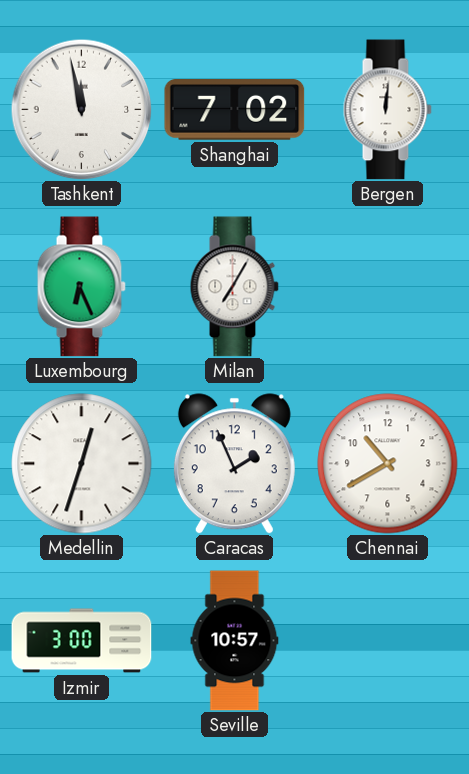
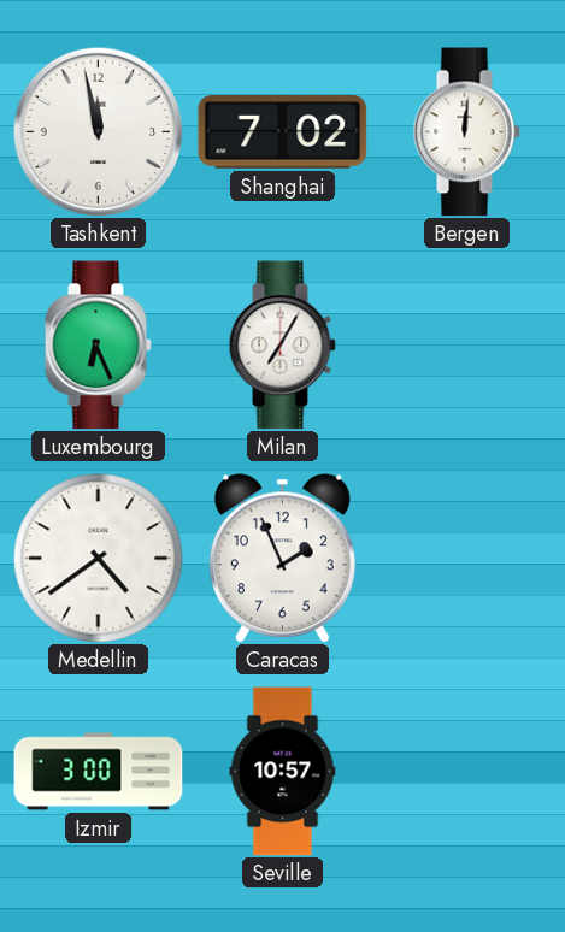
Medellin: 12:33 -> 4:39
Chennai: 10:40 -> none
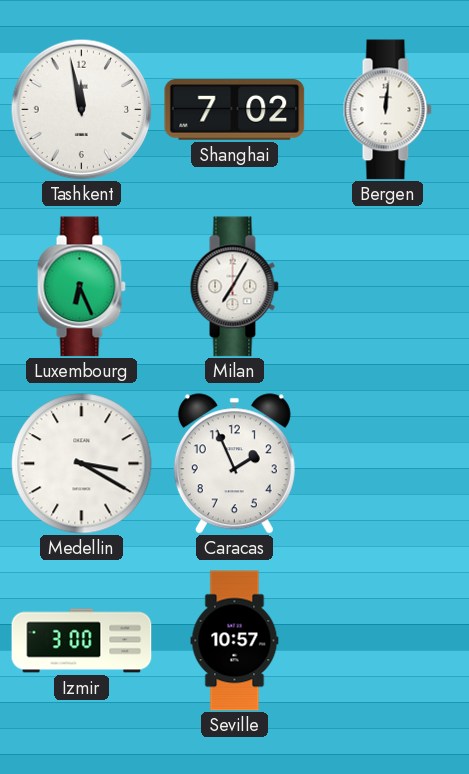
Medellin: 4:39 -> 3:20
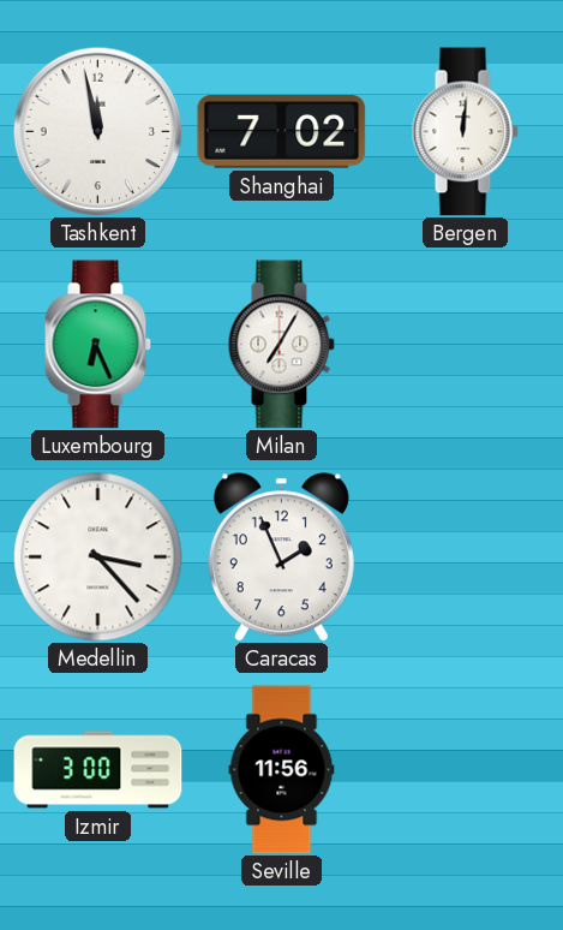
Medellin: 3:20 -> 3:23
Seville: 10:57 -> 11:56
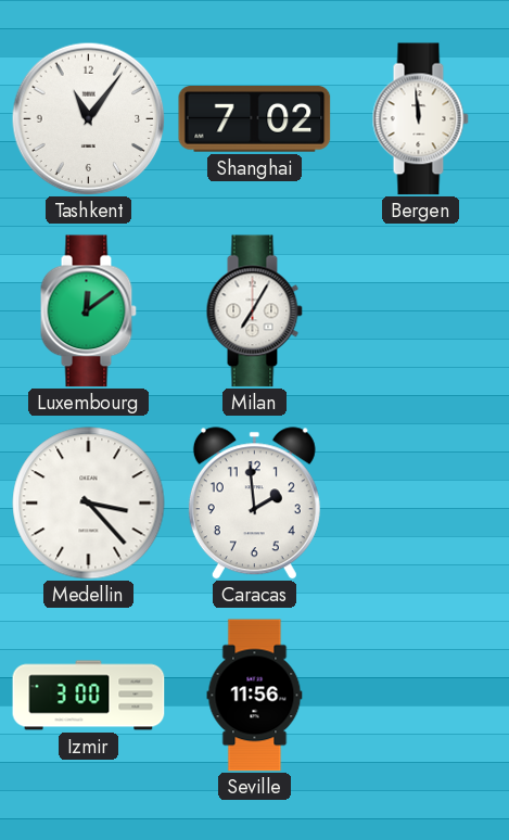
Tashkent: 11:58 -> 11:06
Bergen: 12:01 -> 11:59
Luxembourg: 6:26 -> 12:09
Caracas: 1:56 -> 1:59
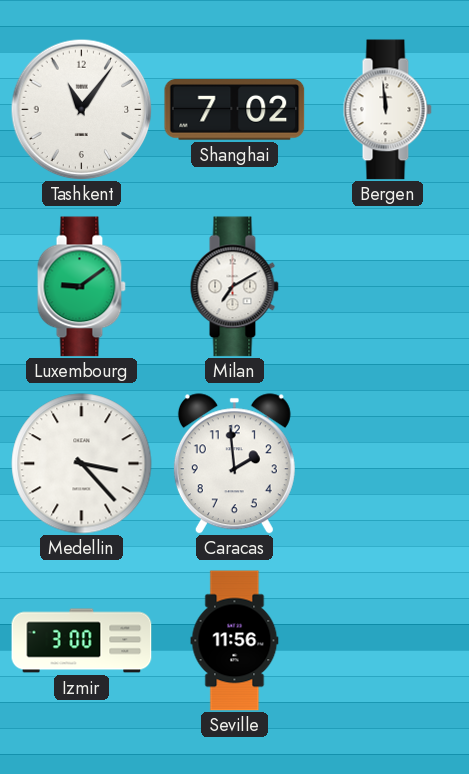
Luxembourg: 12:09 -> 9:09
Milan: 7:05 -> 7:10
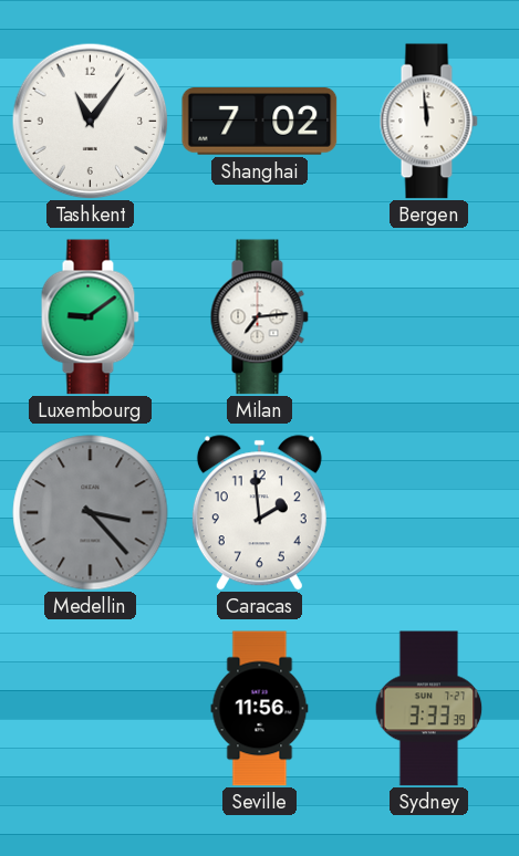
Milan: 7:10 -> 7:14
Medellin dial: white -> grey
Izmir: 3:00 -> none
Sydney: none -> 3:33
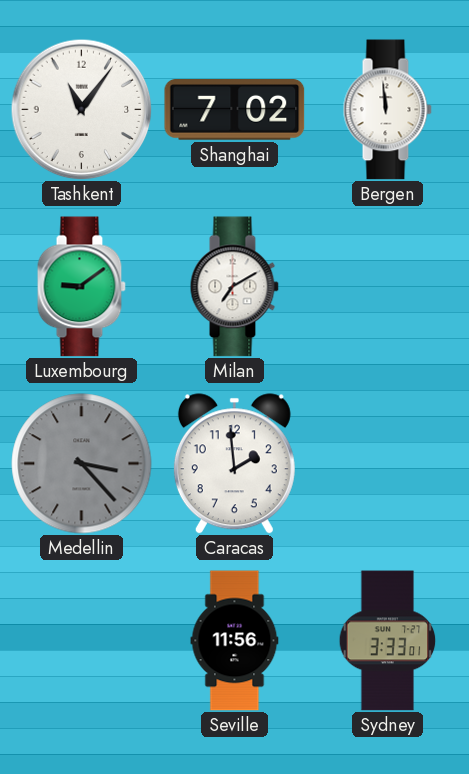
Milan: 7:14 -> 7:10
Sydney: 3:33:39 -> 3:33:01
